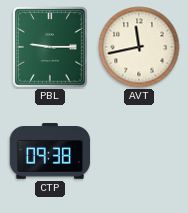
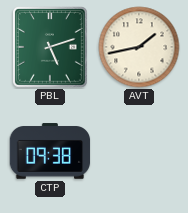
PBL: 9:15 -> 5:12
AVT: 11:43 -> 1:43
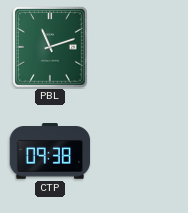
PBL: 5:12 -> 11:12
AVT: 1:43 -> none
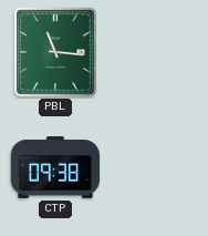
PBL: 11:12 -> 11:16
